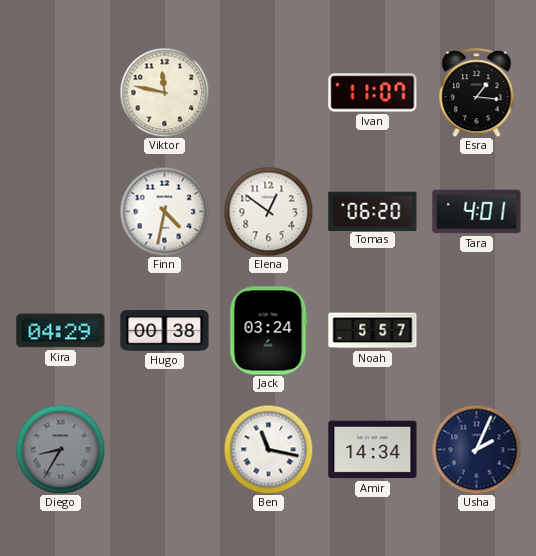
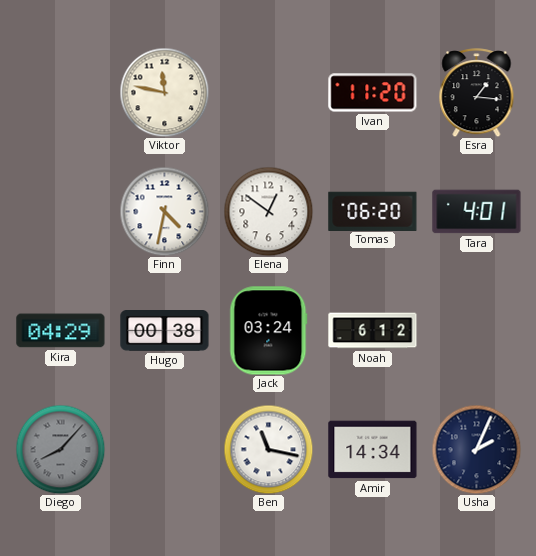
Ivan: 11:07 -> 11:20
Noah: 5:57 -> 6:12
Diego: 8:35 -> 8:07
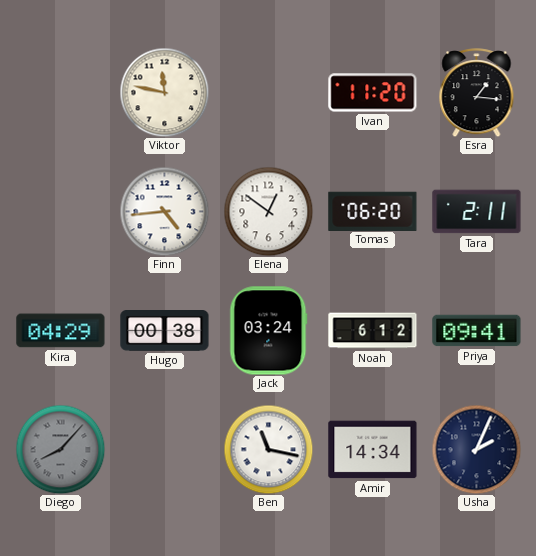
Finn: 4:32 -> 4:44
Tara: 4:01 -> 2:11
Priya: none -> 09:41
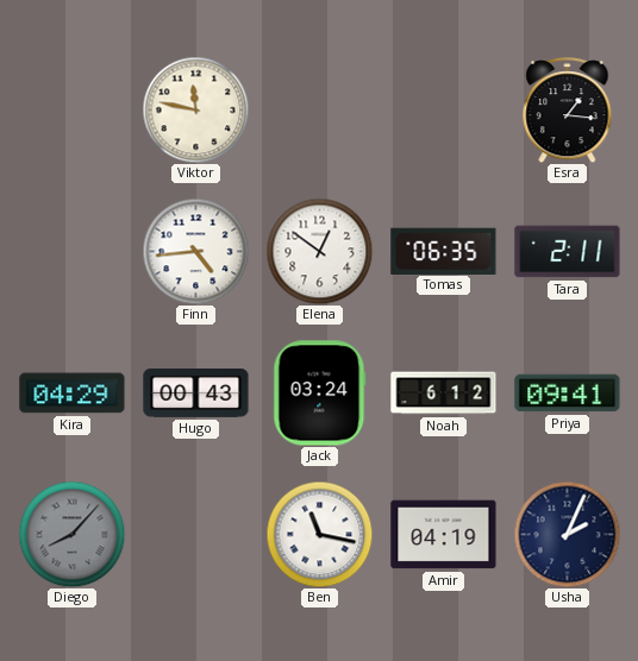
Ivan: 11:20 -> none
Tomas: 06:20 -> 06:35
Hugo: 00:38 -> 00:43
Amir: 14:34 -> 04:19
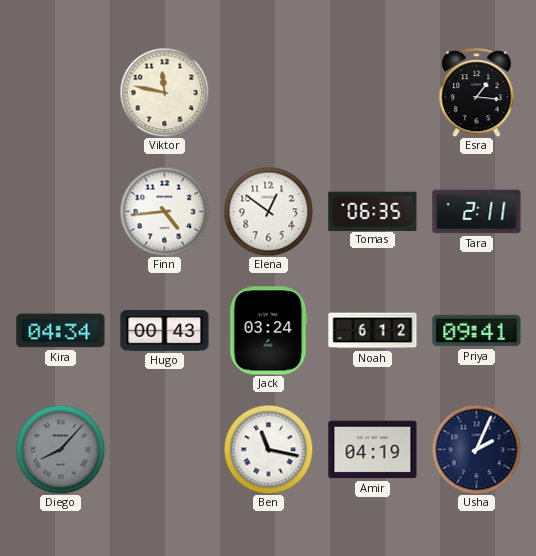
Kira: 04:29 -> 04:34
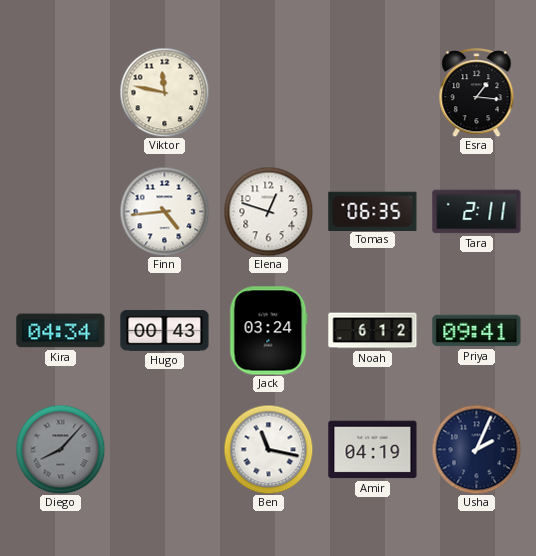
Elena: 12:51 -> 12:48
